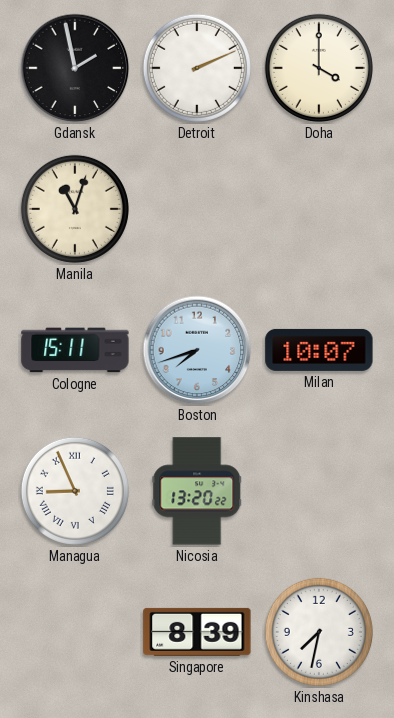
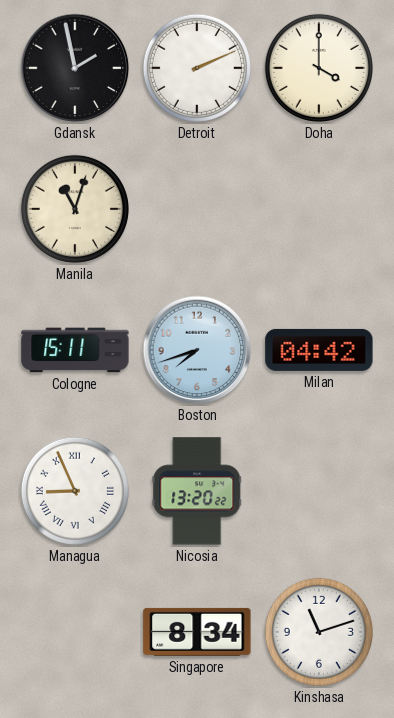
Milan: 10:07 -> 04:42
Singapore: 8:39 -> 8:34
Kinshasa: 7:32 -> 11:12
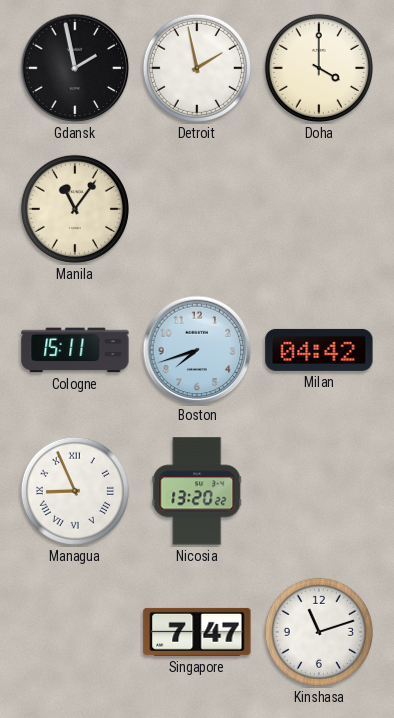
Detroit: 2:11 -> 1:58
Manila: 11:03 -> 11:06
Singapore: 8:34 -> 7:47
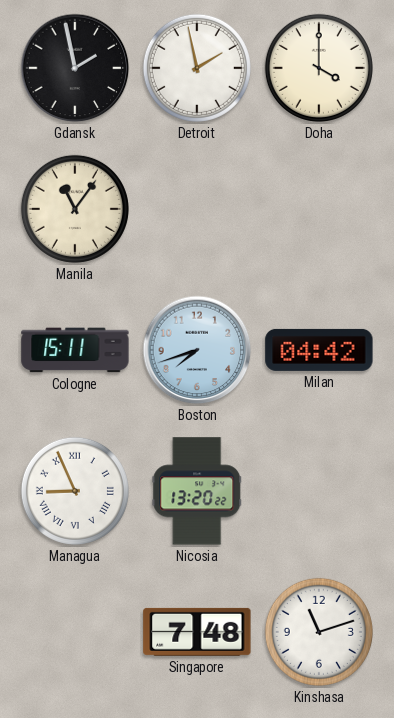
Singapore: 7:47 -> 7:48
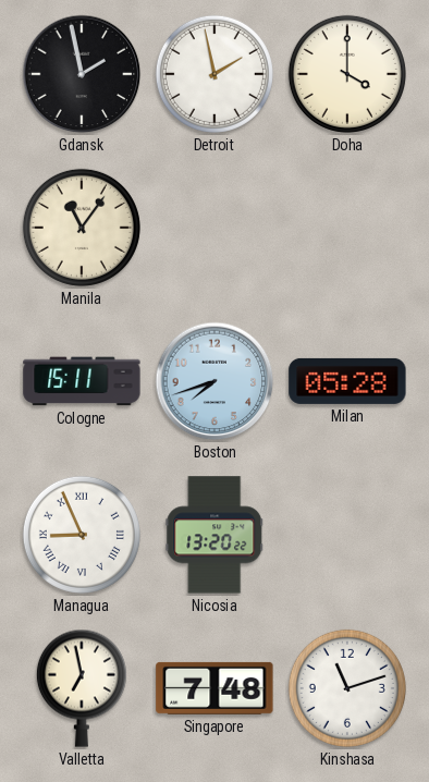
Milan: 04:42 -> 05:28
Valletta: none -> 6:58
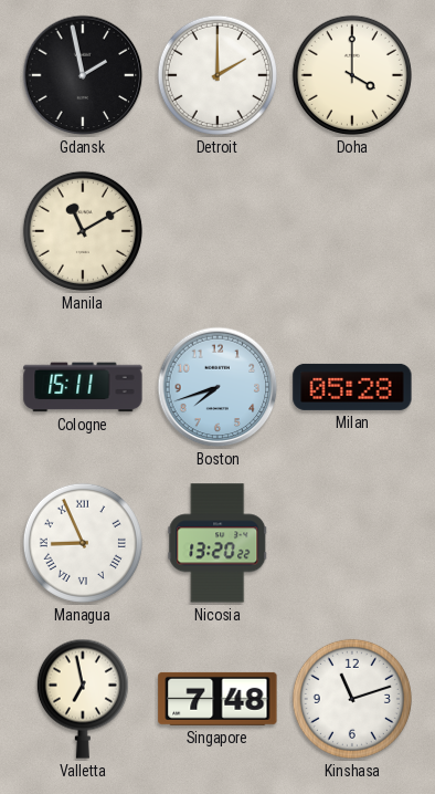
Detroit: 1:58 -> 2:00
Manila: 11:06 -> 11:10
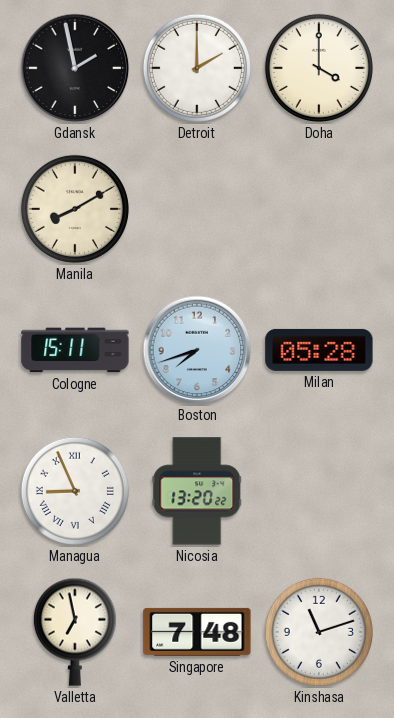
Manila: 11:10 -> 8:10
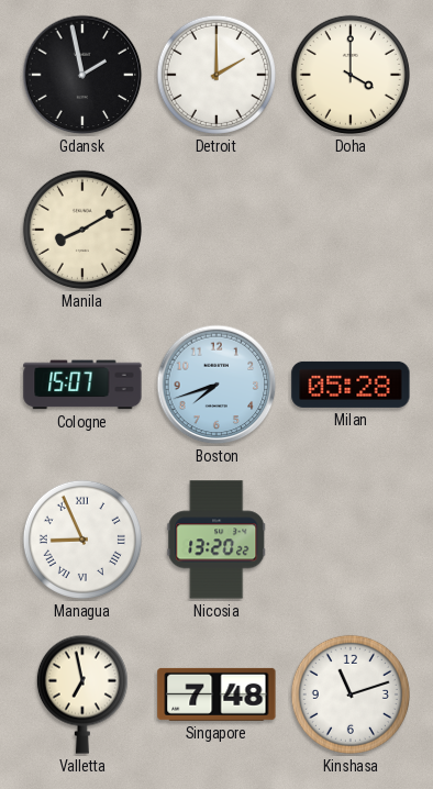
Cologne: 15:11 -> 15:07
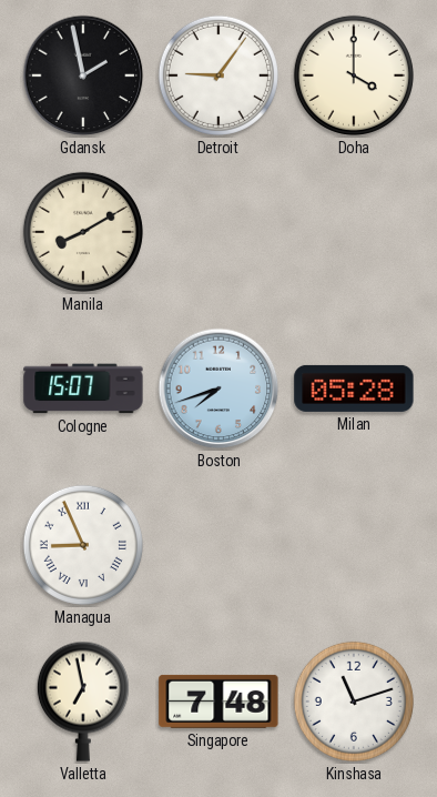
Detroit: 2:00 -> 9:06
Nicosia: 13:20 -> none
